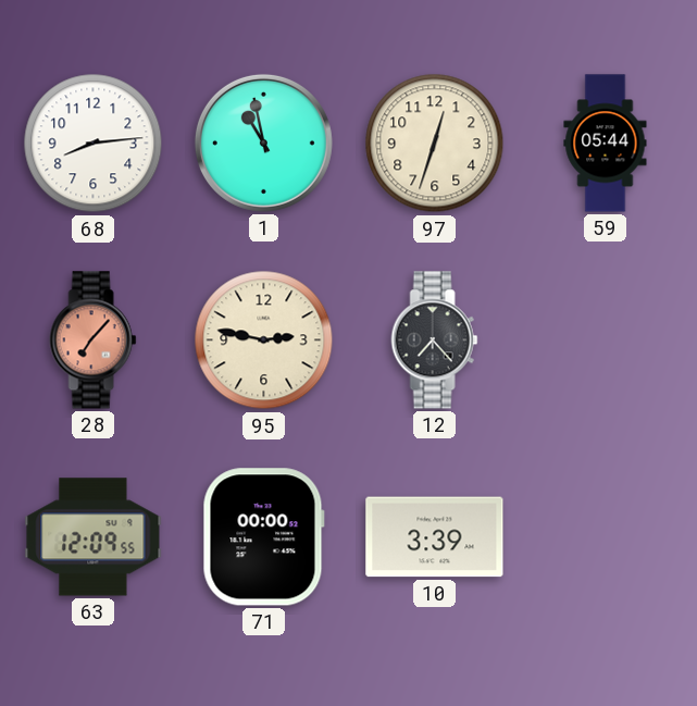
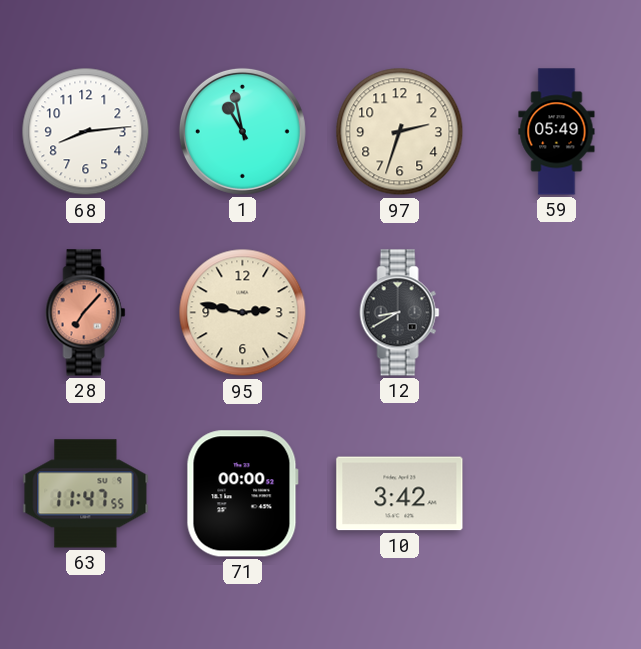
97: 12:33 -> 2:33
59: 05:44 -> 05:49
12: 7:23 -> 8:40
63: 12:09 -> 11:47
10: 3:39 -> 3:42
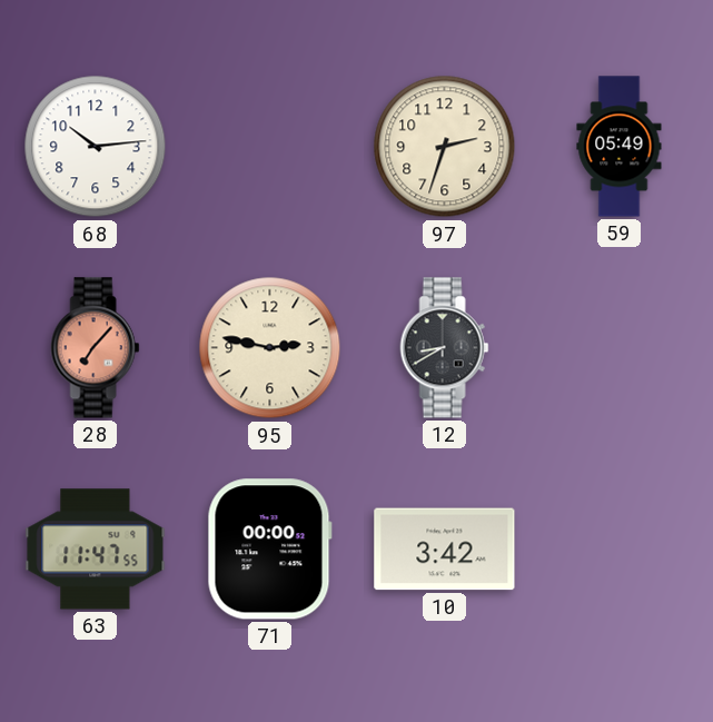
68: 8:14 -> 10:14
1: 10:58 -> none
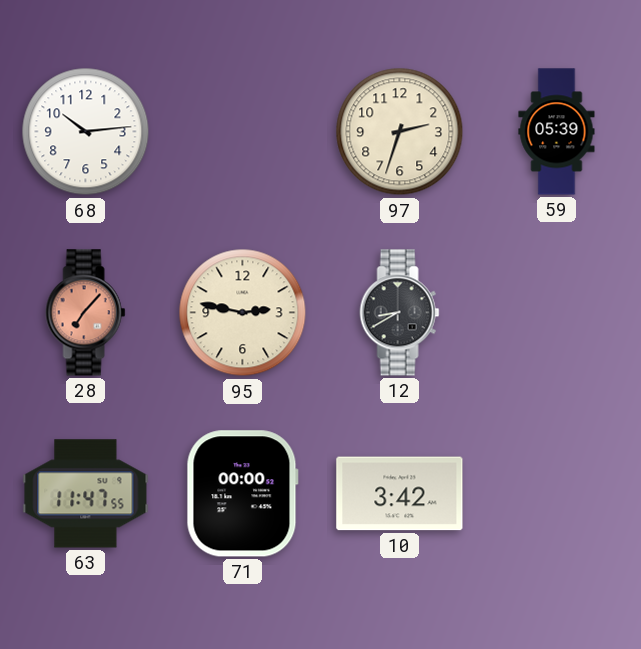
59: 05:49 -> 05:39
